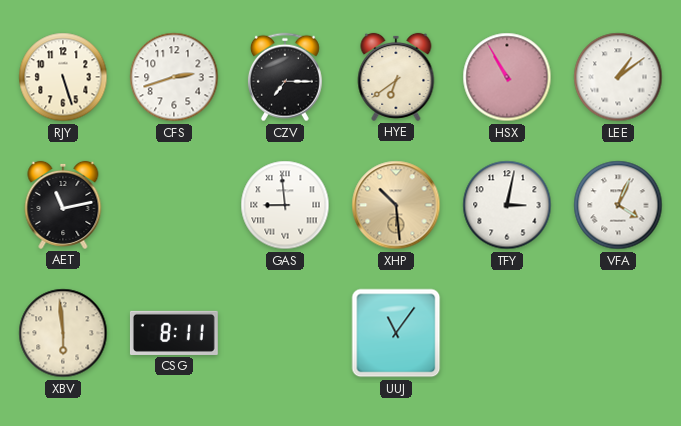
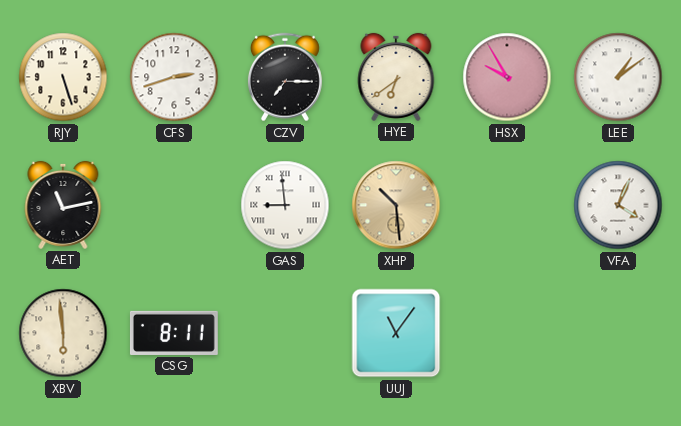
HSX: 10:55 -> 9:55
TFY: 3:02 -> none
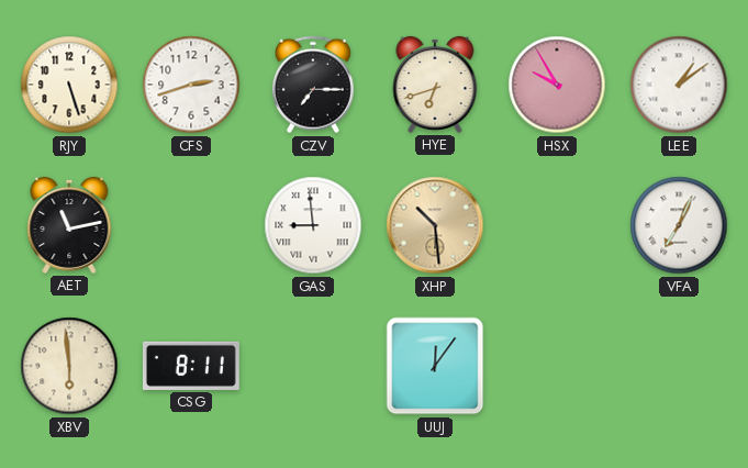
HYE: 6:39 -> 6:42
VFA: 4:04 -> 7:04
UUJ: 11:06 -> 12:06
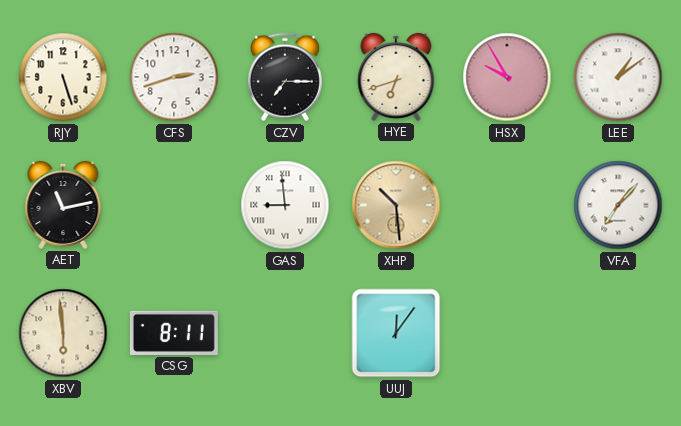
VFA: 7:04 -> 7:07
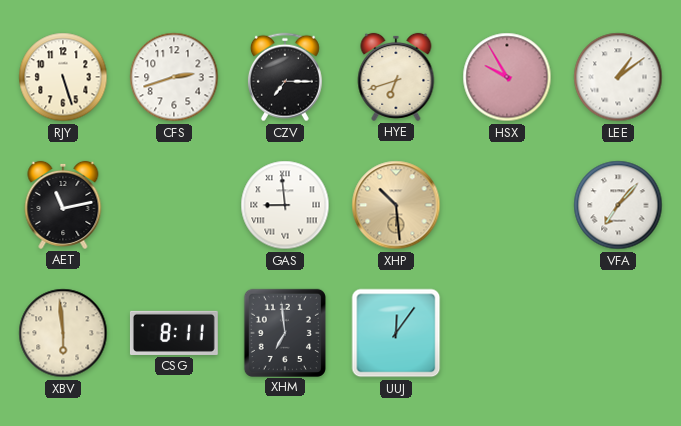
XHM: none -> 6:59
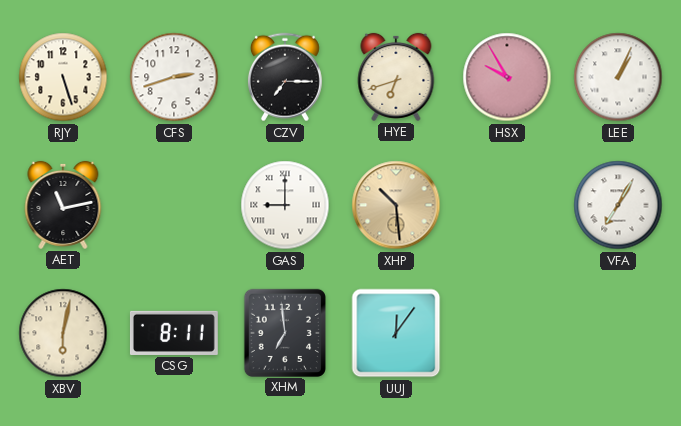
LEE: 1:09 -> 1:04
GAS: 8:59 -> 9:00
VFA: 7:07 -> 7:05
XBV: 5:59 -> 6:02
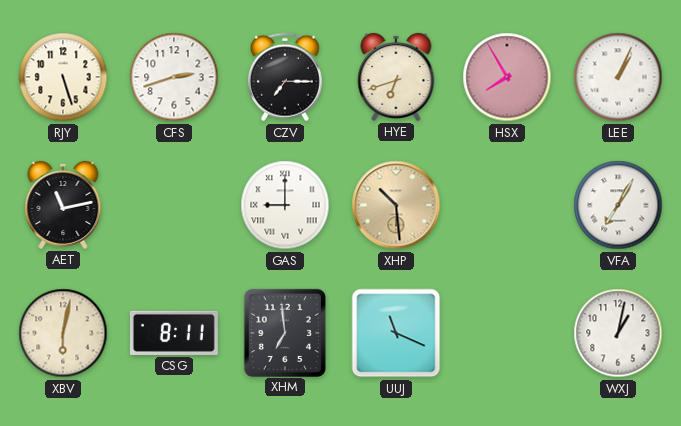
HSX: 9:55 -> 7:55
UUJ: 12:06 -> 11:19
WXJ: none -> 1:02
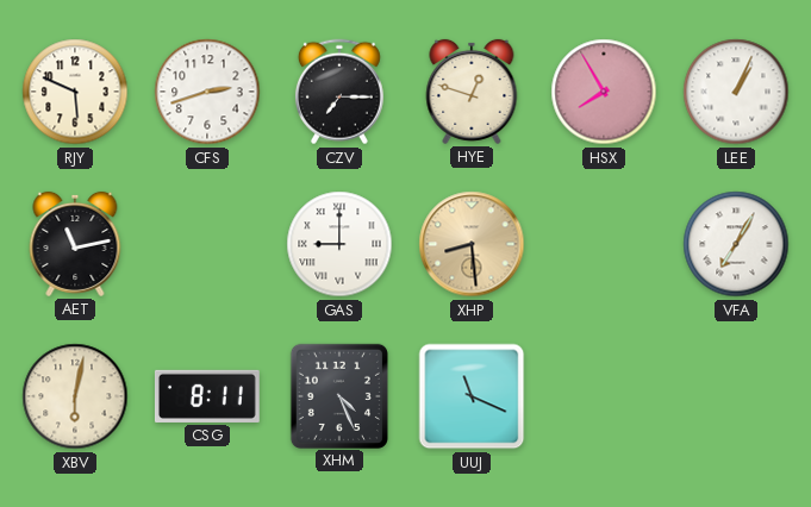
RJY: 5:27 -> 5:49
HYE: 6:42 -> 12:48
XHP: 10:29 -> 8:29
XHM: 6:59 -> 4:26
WXJ: 1:02 -> none
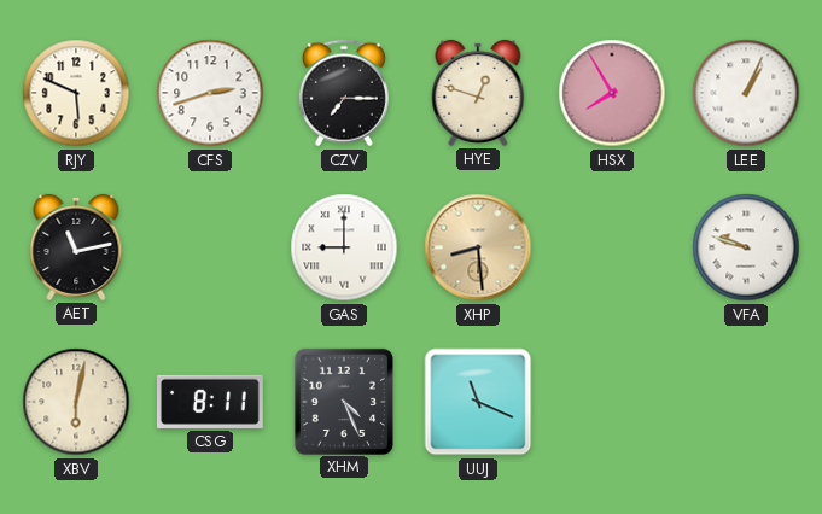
VFA: 7:05 -> 9:48
